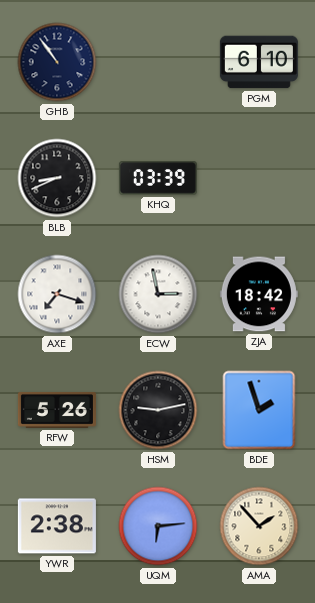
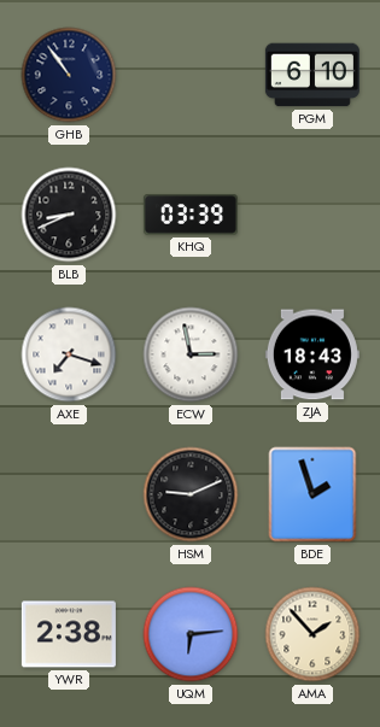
ZJA: 18:42 -> 18:43
RFW: 5:26 -> none
HSM: 9:13 -> 9:11
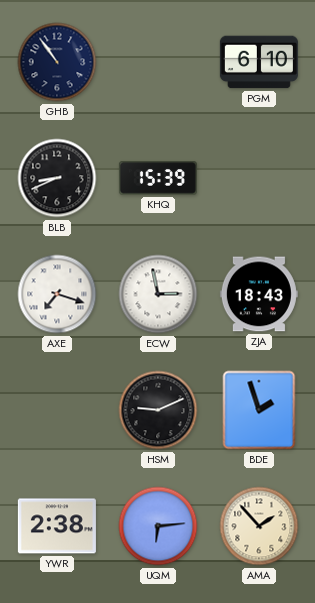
KHQ: 03:39 -> 15:39
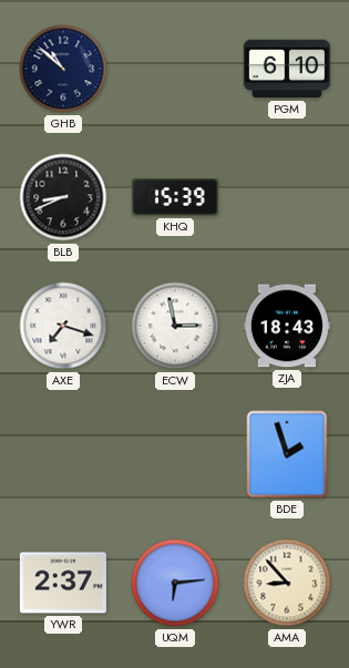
GHB: 10:54 -> 10:52
HSM: 9:11 -> none
YWR: 2:38 -> 2:37
AMA: 1:53 -> 8:53
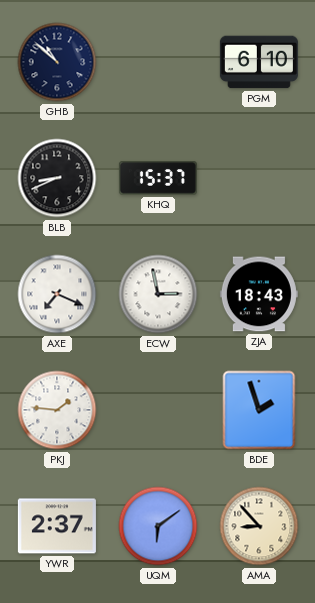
KHQ: 15:39 -> 15:37
AXE: 7:18 -> 7:19
PKJ: none -> 1:46
UQM: 6:14 -> 6:09
